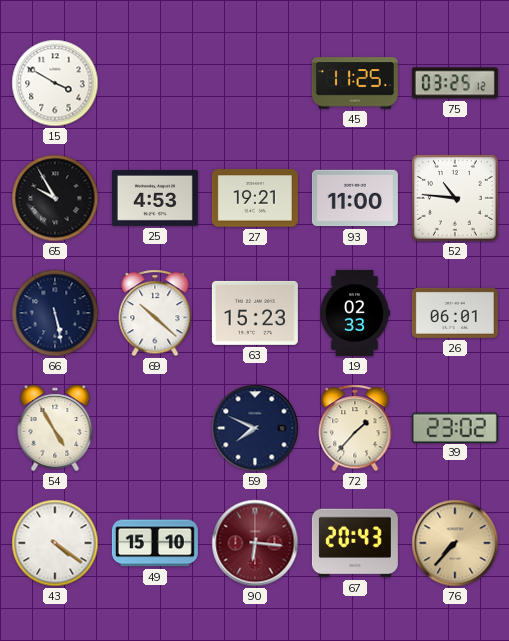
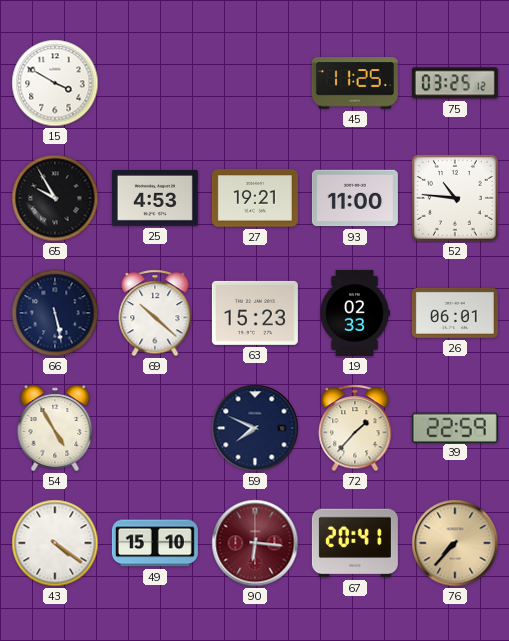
39: 23:02 -> 22:59
67: 20:43 -> 20:41
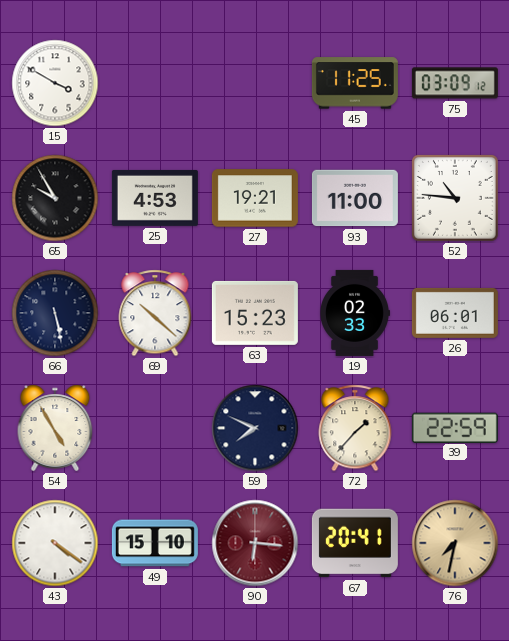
75: 03:25 -> 03:09
76: 7:37 -> 7:32
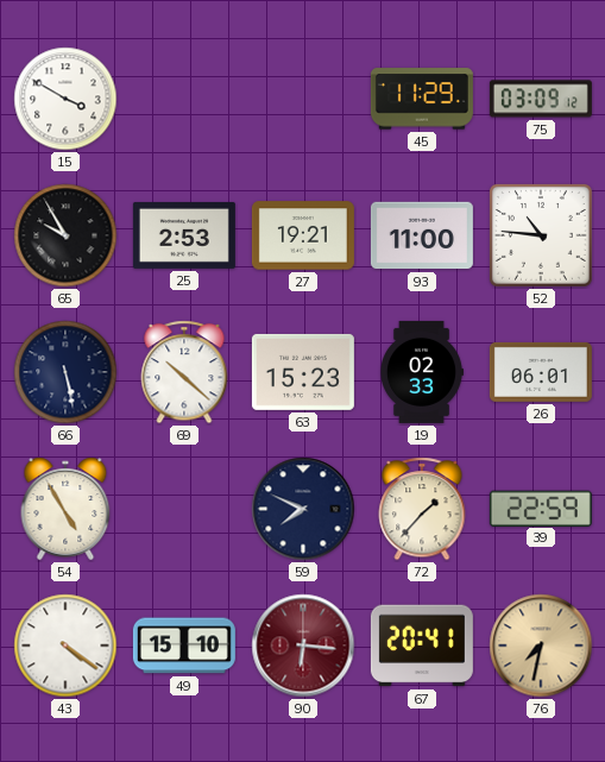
45: 11:25 -> 11:29
25: 4:53 -> 2:53
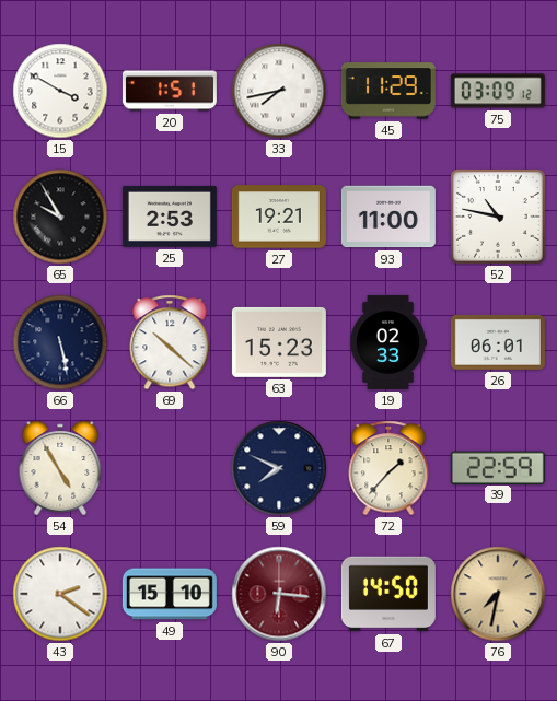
20: none -> 1:51
33: none -> 7:43
52: 10:46 -> 10:47
43: 4:21 -> 2:21
67: 20:41 -> 14:50
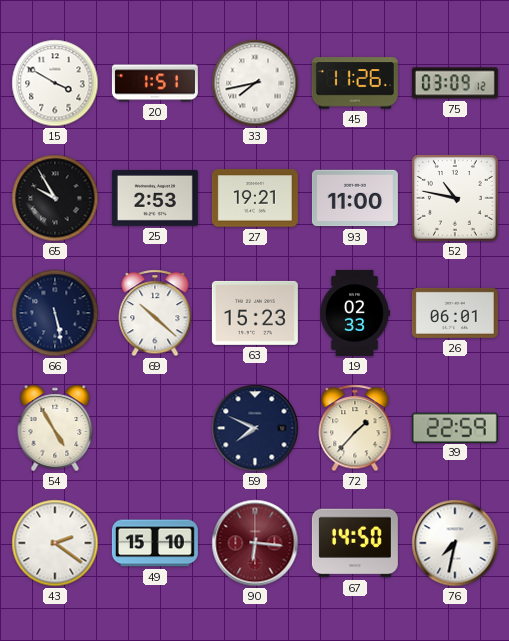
45: 11:29 -> 11:26
76 dial: champagne -> white
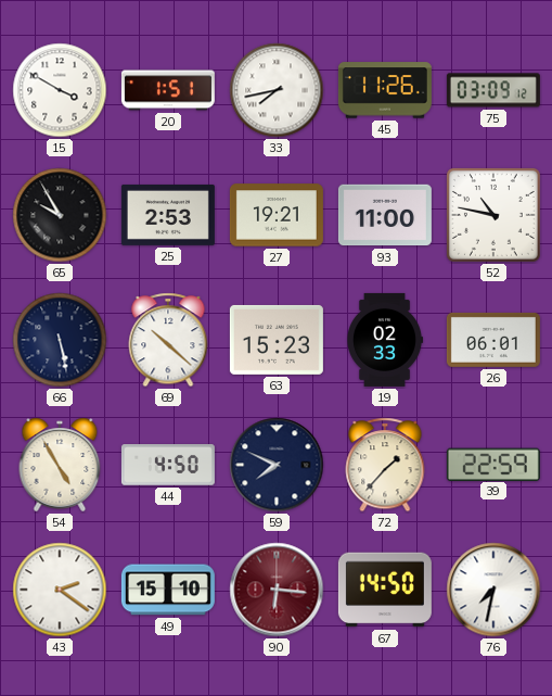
44: none -> 4:50
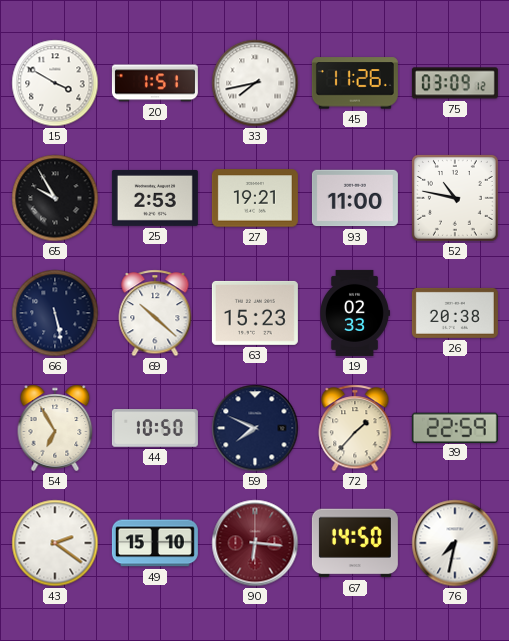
26: 06:01 -> 20:38
54: 4:55 -> 6:55
44: 4:50 -> 10:50
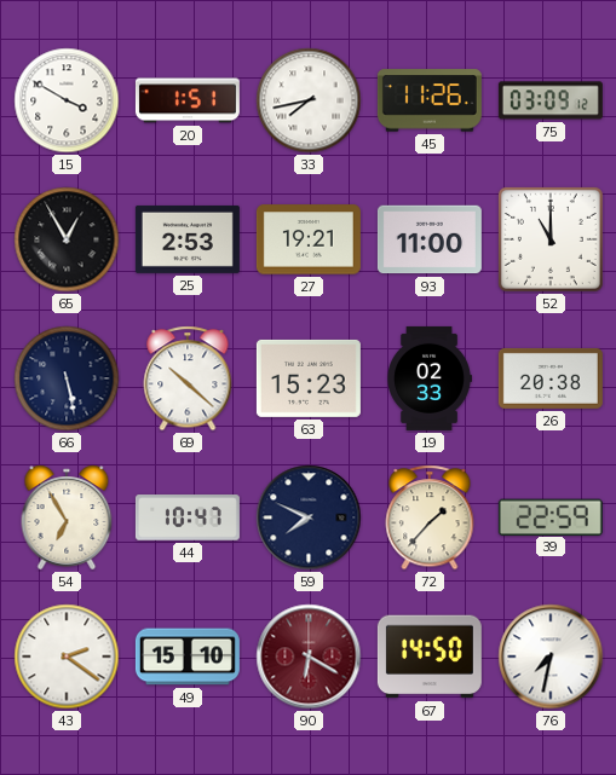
65: 9:55 -> 12:55
52: 10:47 -> 11:00
44: 10:50 -> 10:47
90: 6:16 -> 6:20
